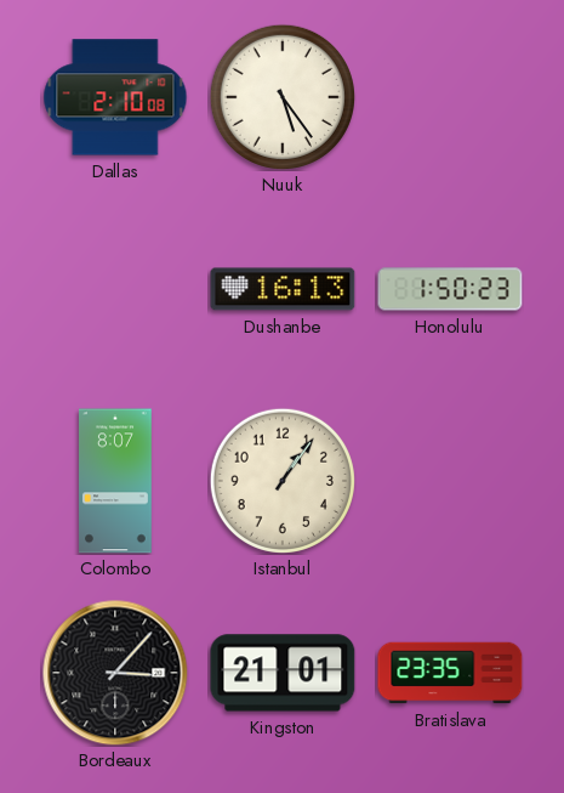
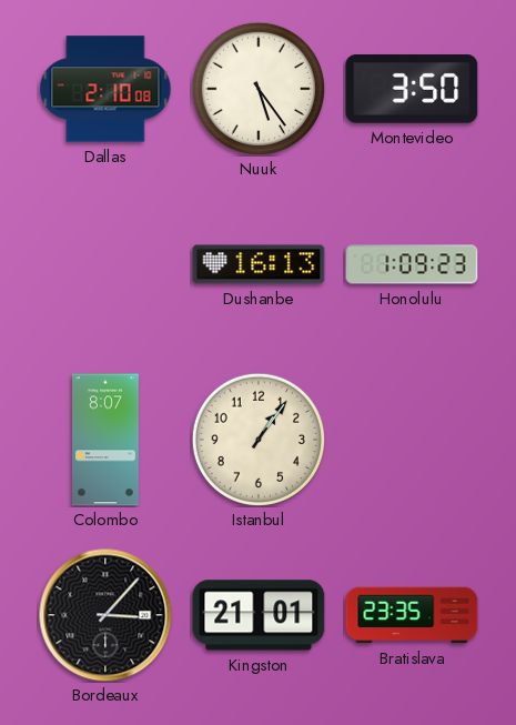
Montevideo: none -> 3:50
Honolulu: 1:50 -> 1:09
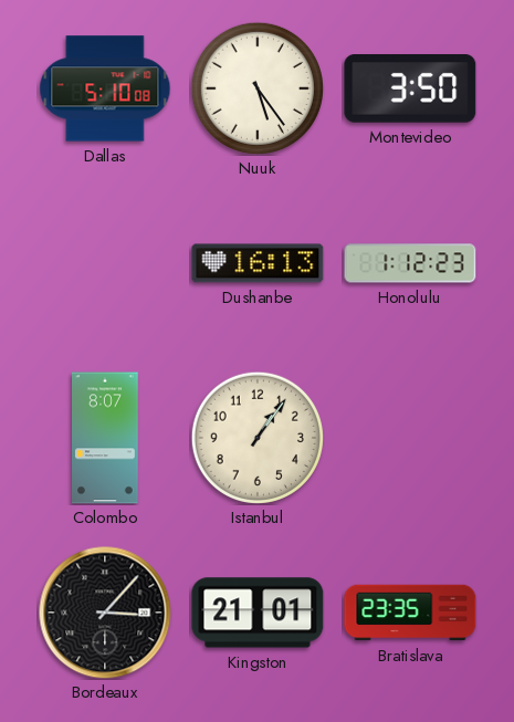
Dallas: 2:10 -> 5:10
Honolulu: 1:09 -> 1:12
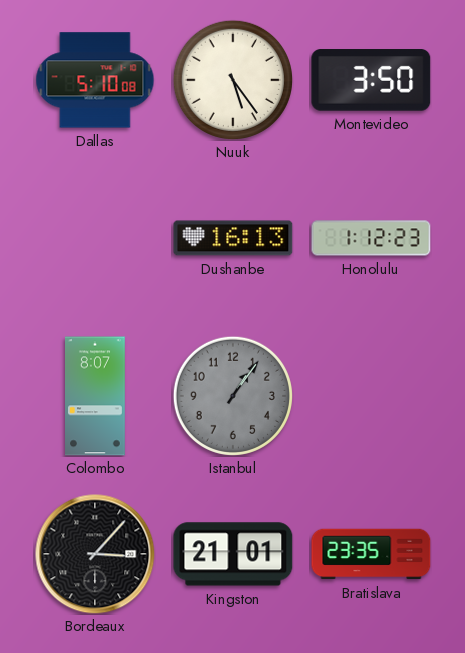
Istanbul dial: cream -> grey
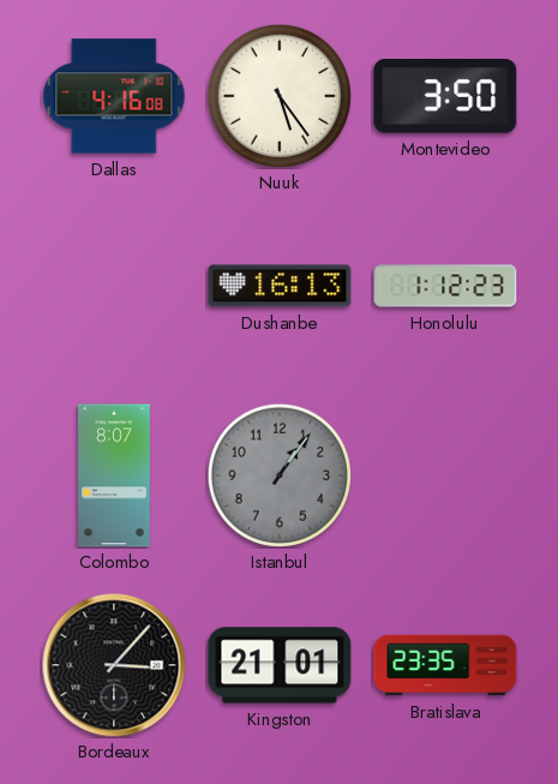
Dallas: 5:10 -> 4:16
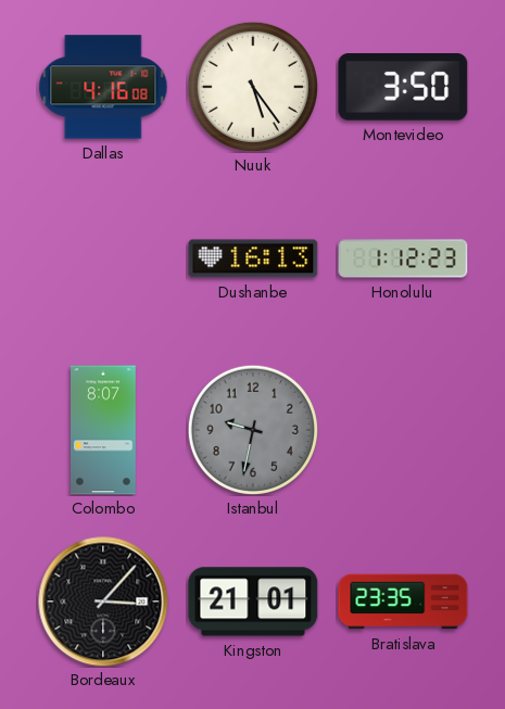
Istanbul: 1:06 -> 9:32
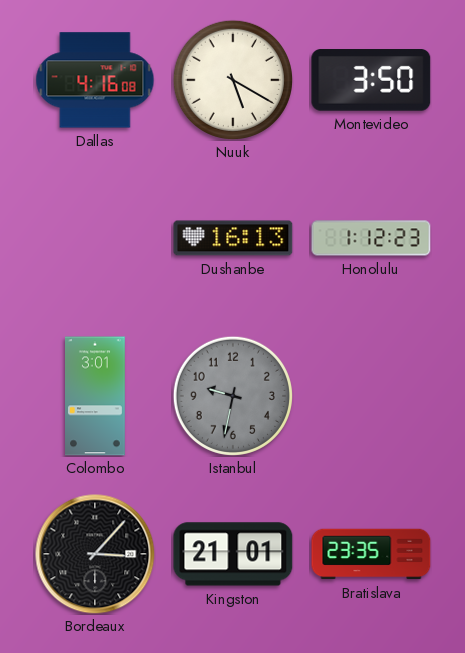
Nuuk: 5:24 -> 5:20
Colombo: 8:07 -> 3:01
